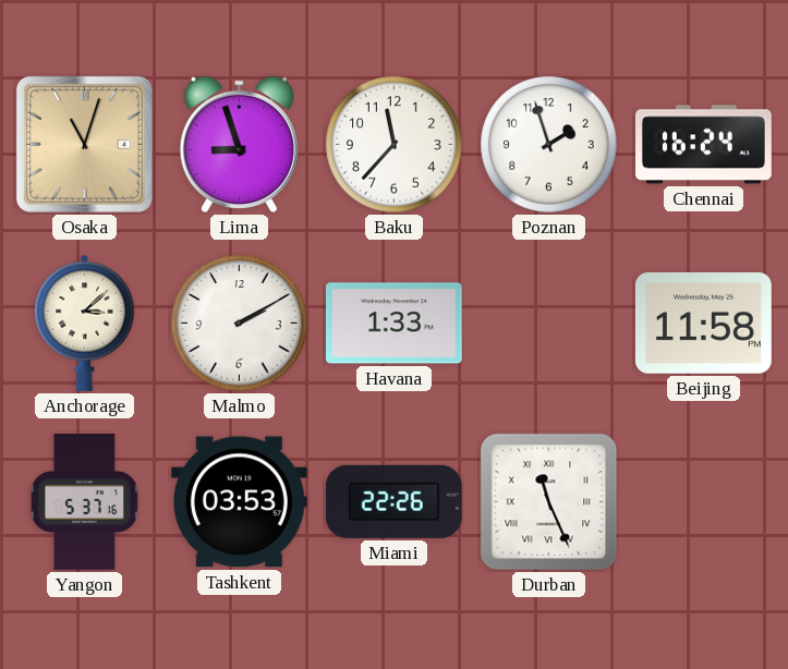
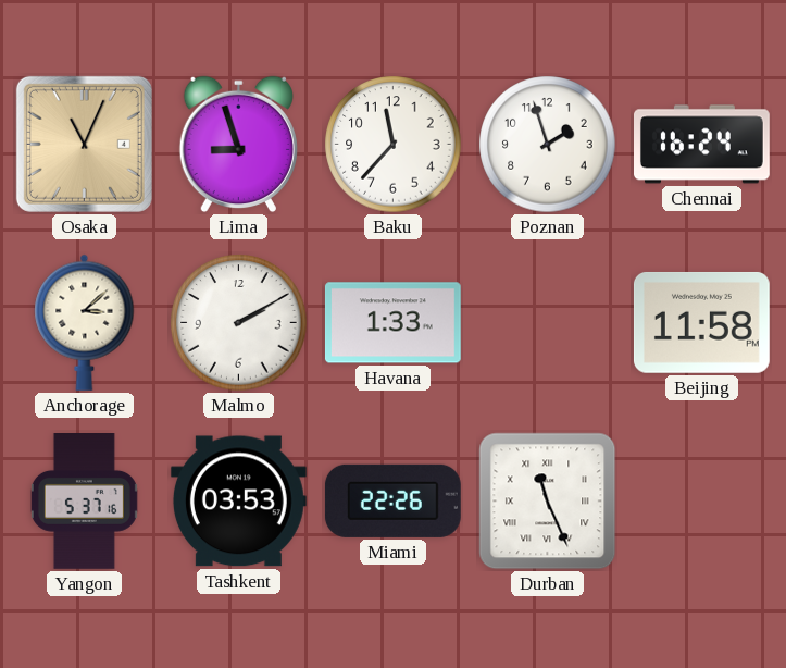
Osaka: 11:03 -> 11:04
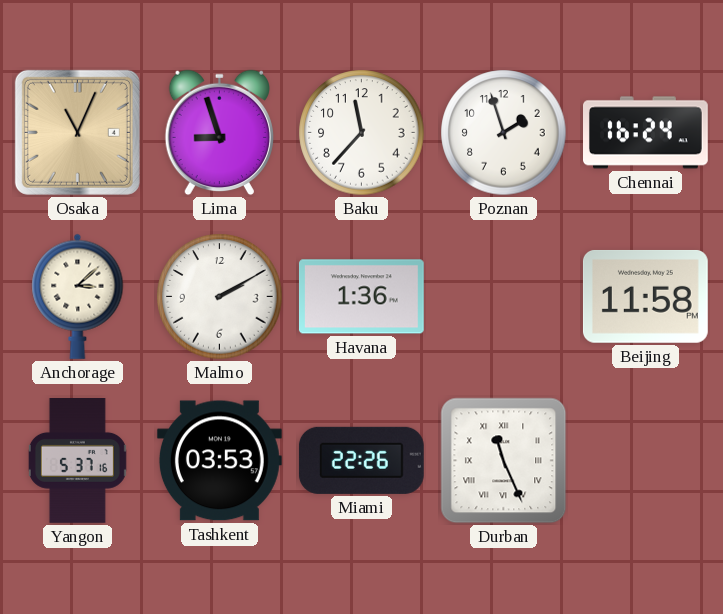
Havana: 1:33 -> 1:36
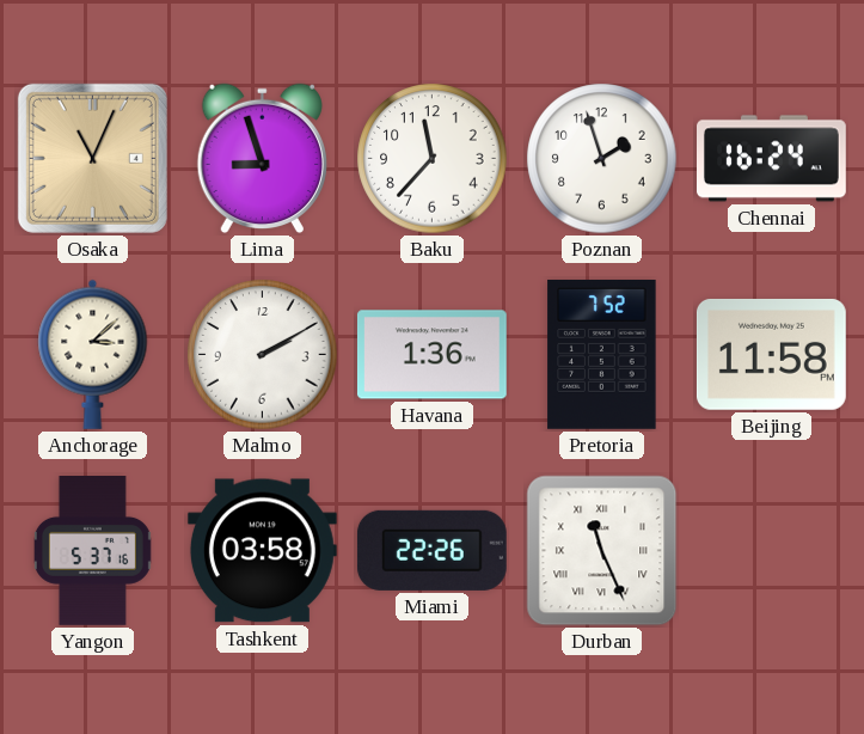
Pretoria: none -> 7:52
Tashkent: 03:53 -> 03:58
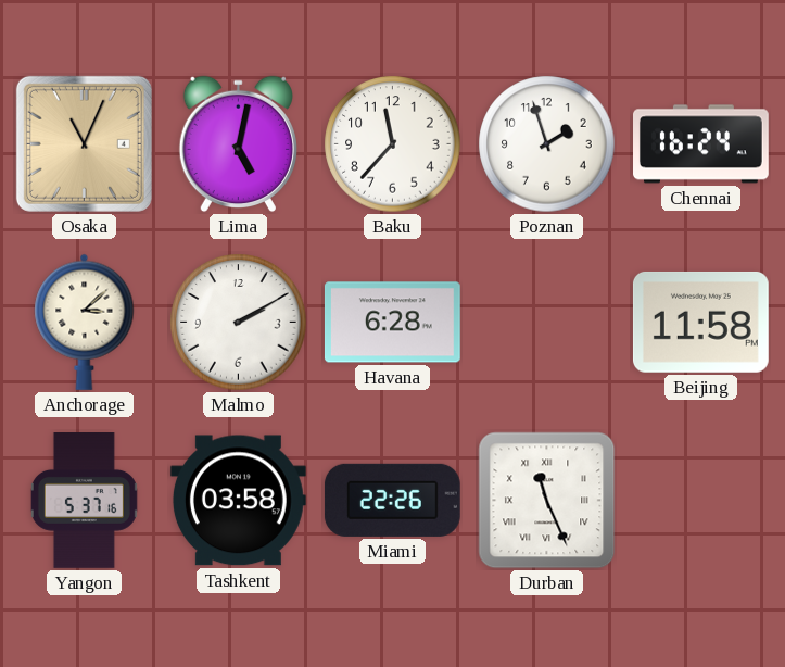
Lima: 8:57 -> 5:02
Havana: 1:36 -> 6:28
Pretoria: 7:52 -> none
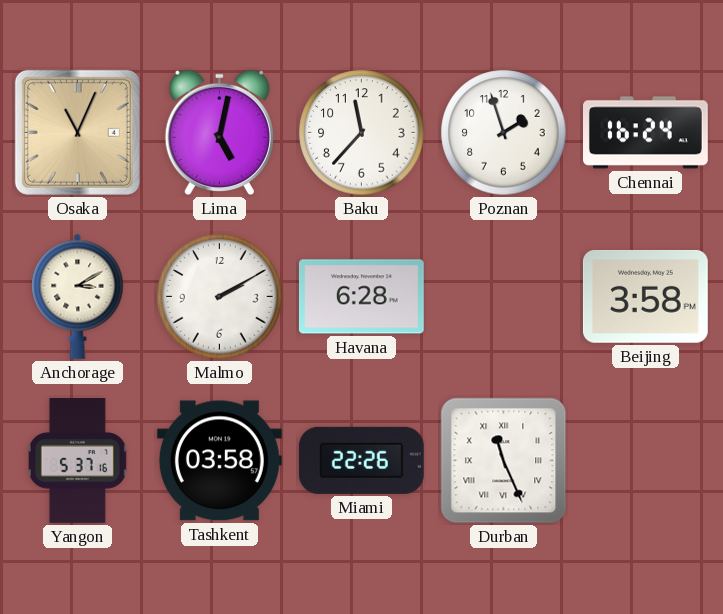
Anchorage: 3:08 -> 3:10
Beijing: 11:58 -> 3:58
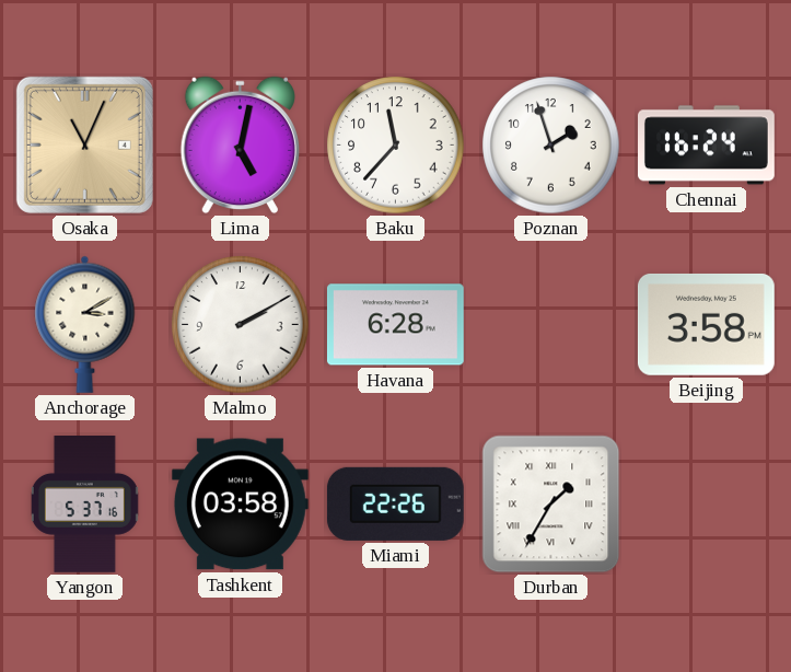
Durban: 11:26 -> 1:35
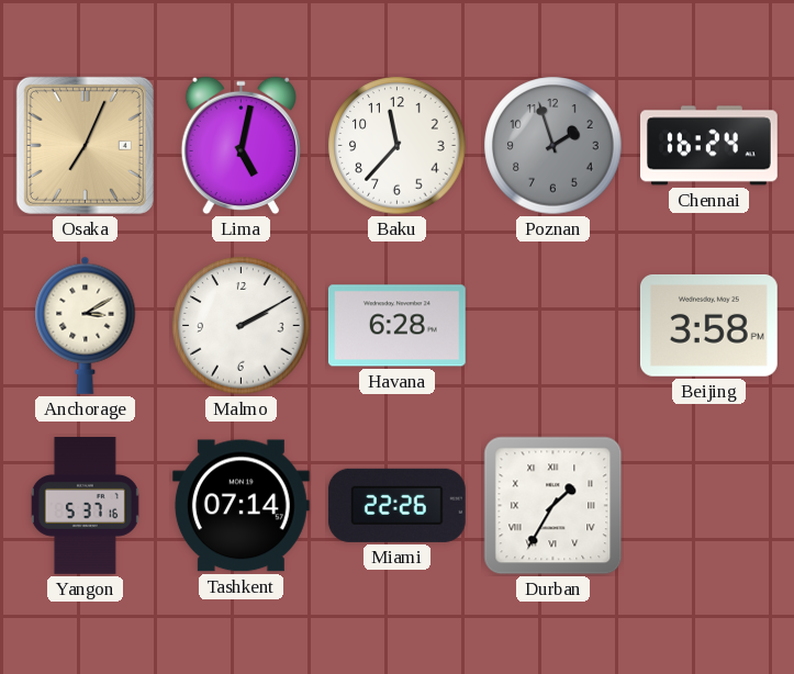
Osaka: 11:04 -> 7:04
Poznan dial: white -> grey
Tashkent: 03:58 -> 07:14
